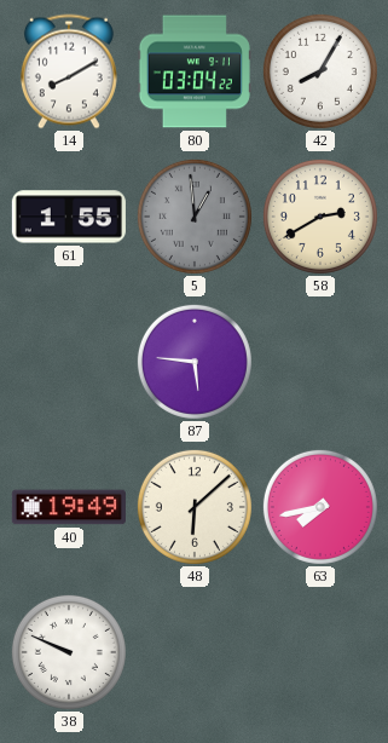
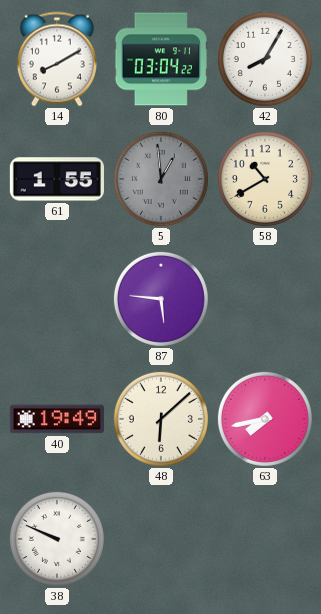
58: 2:40 -> 10:40
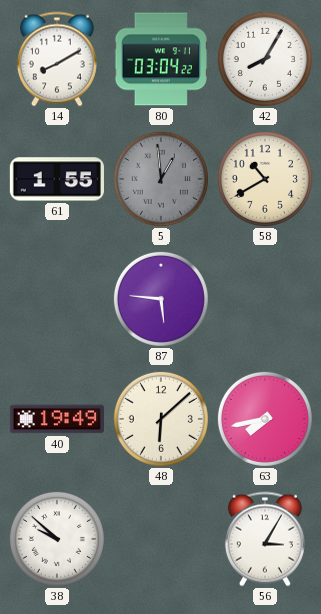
38: 9:49 -> 9:52
56: none -> 3:05
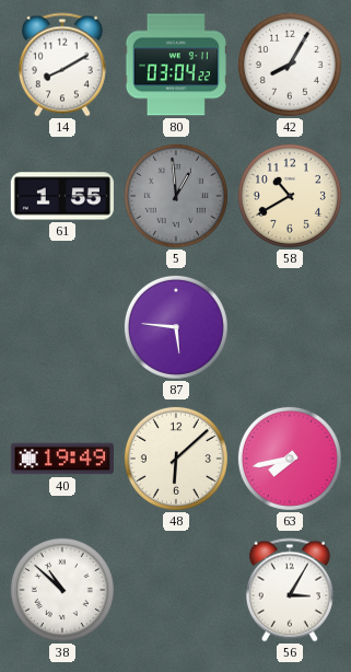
38: 9:52 -> 10:52
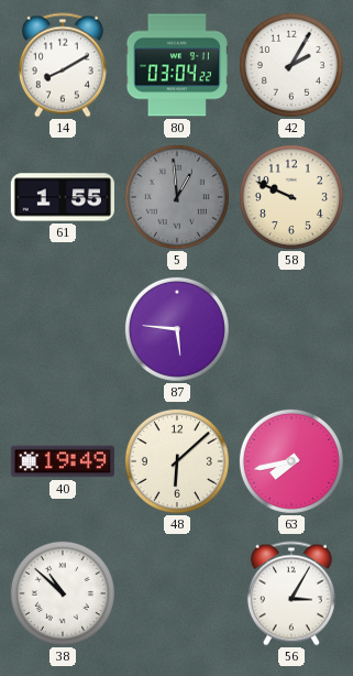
42: 8:05 -> 2:05
58: 10:40 -> 9:49
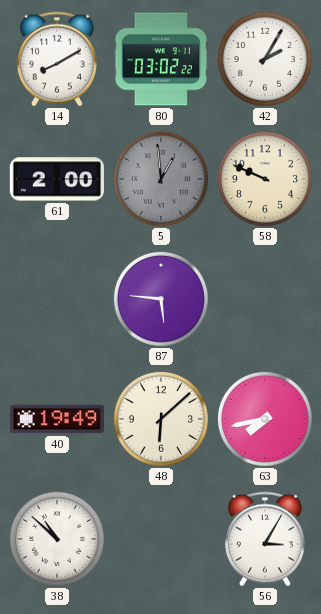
80: 03:04 -> 03:02
61: 1:55 -> 2:00
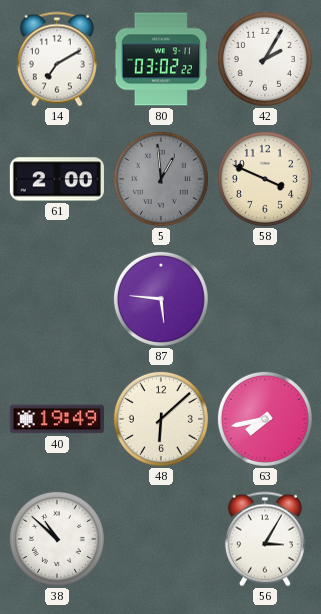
14: 8:10 -> 7:10
58: 9:49 -> 3:49
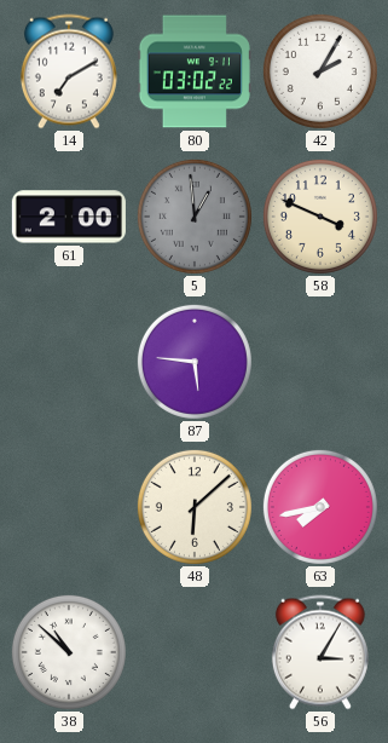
40: 19:49 -> none
